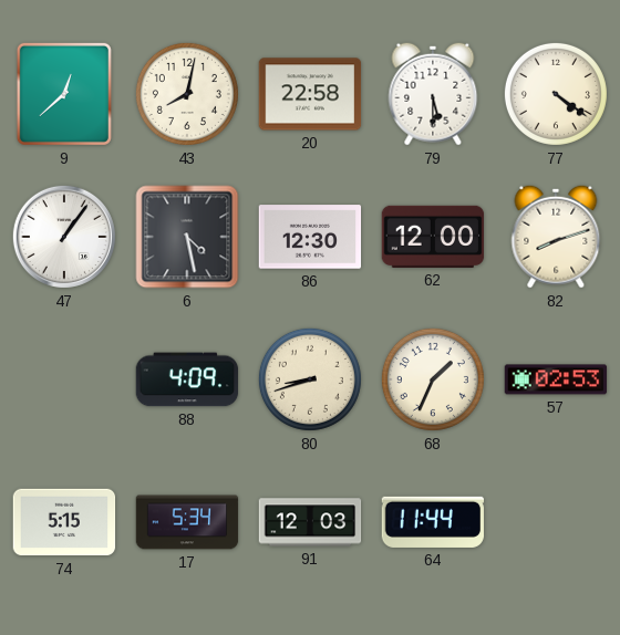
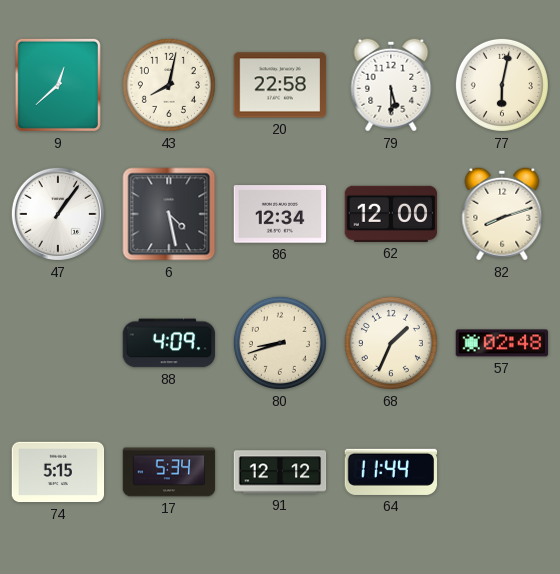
77: 4:21 -> 6:02
86: 12:30 -> 12:34
57: 02:53 -> 02:48
91: 12:03 -> 12:12
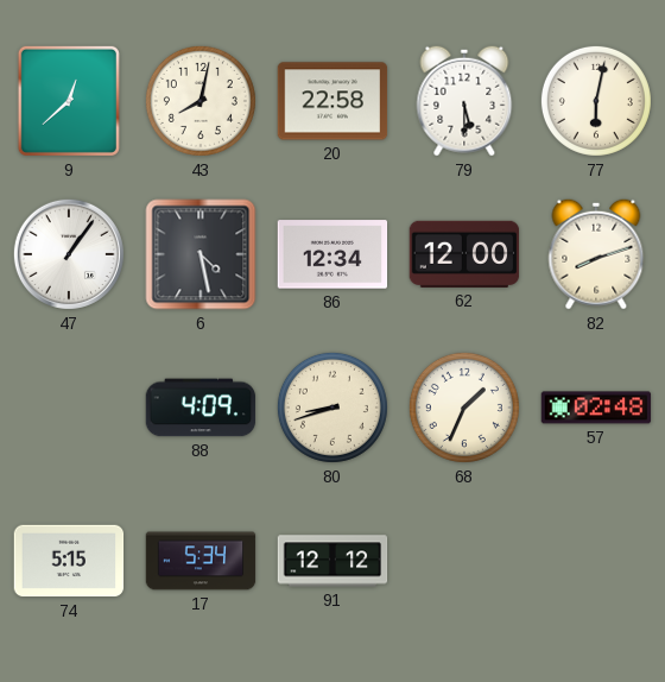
64: 11:44 -> none
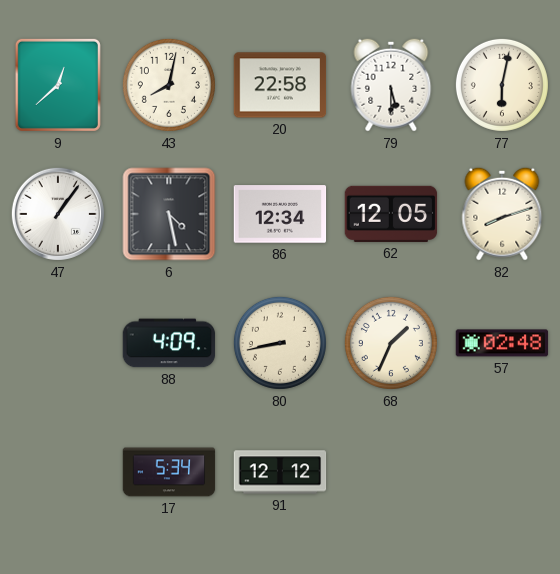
62: 12:00 -> 12:05
80: 8:42 -> 8:43
74: 5:15 -> none
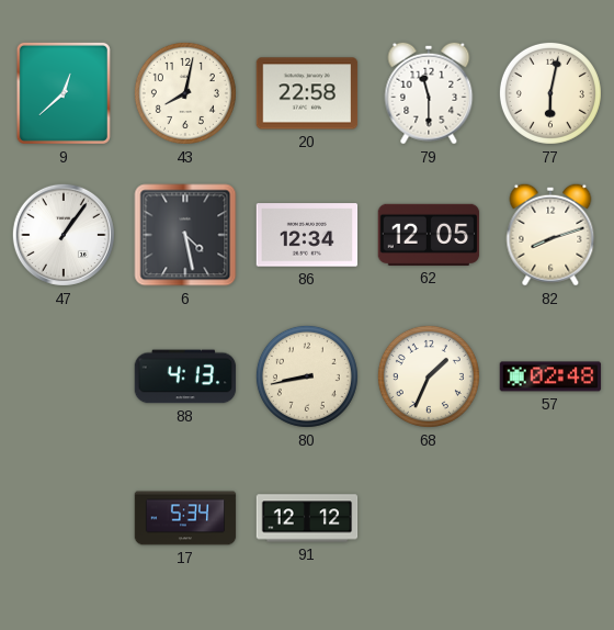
79: 5:30 -> 11:30
88: 4:09 -> 4:13
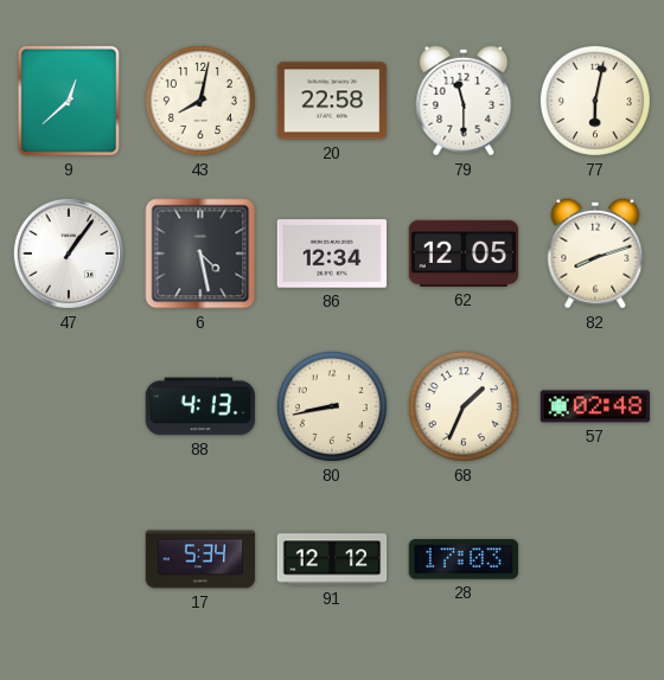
28: none -> 17:03
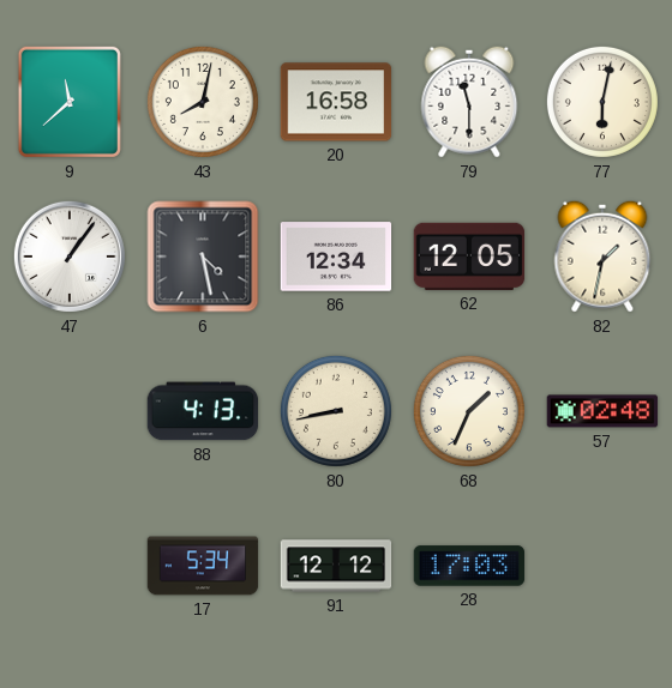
9: 12:38 -> 11:38
20: 22:58 -> 16:58
82: 8:12 -> 1:32
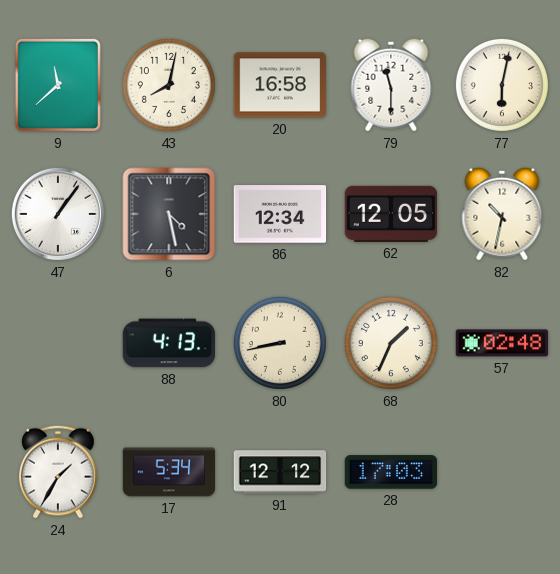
82: 1:32 -> 10:32
24: none -> 1:35
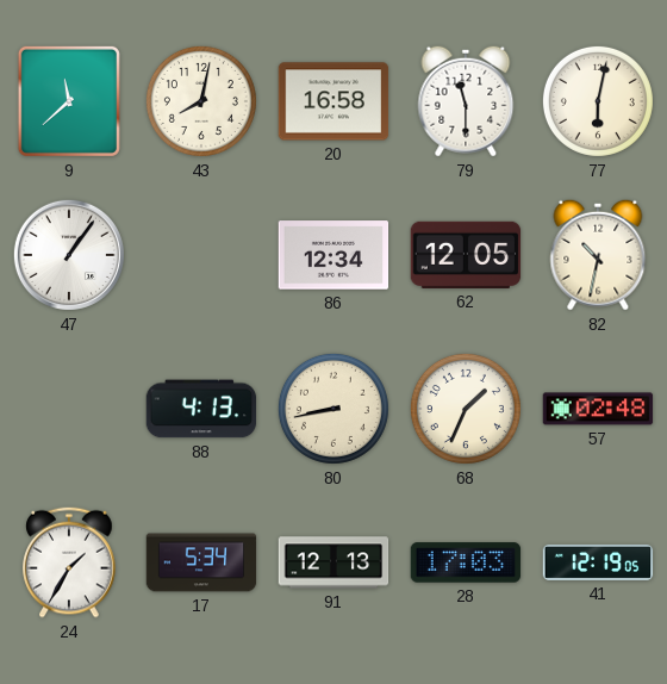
6: 4:28 -> none
91: 12:12 -> 12:13
41: none -> 12:19
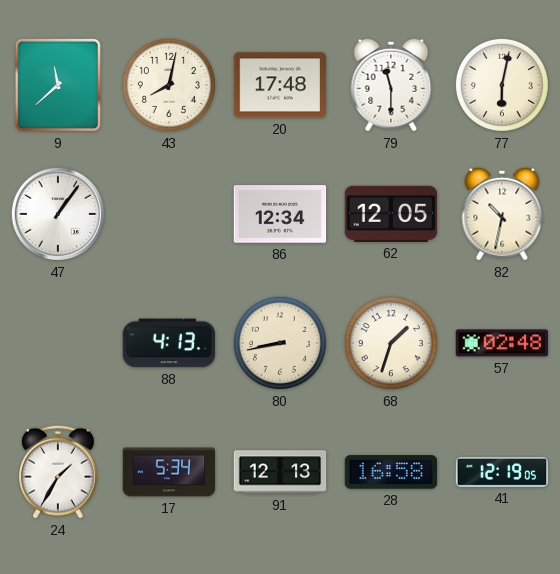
20: 16:58 -> 17:48
68: 1:34 -> 1:33
28: 17:03 -> 16:58
